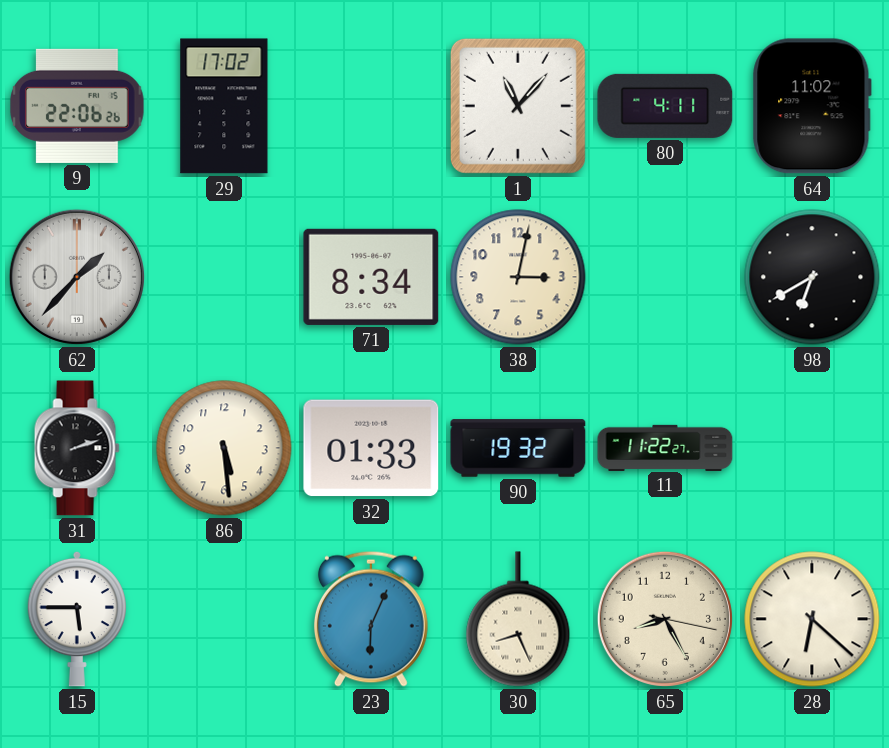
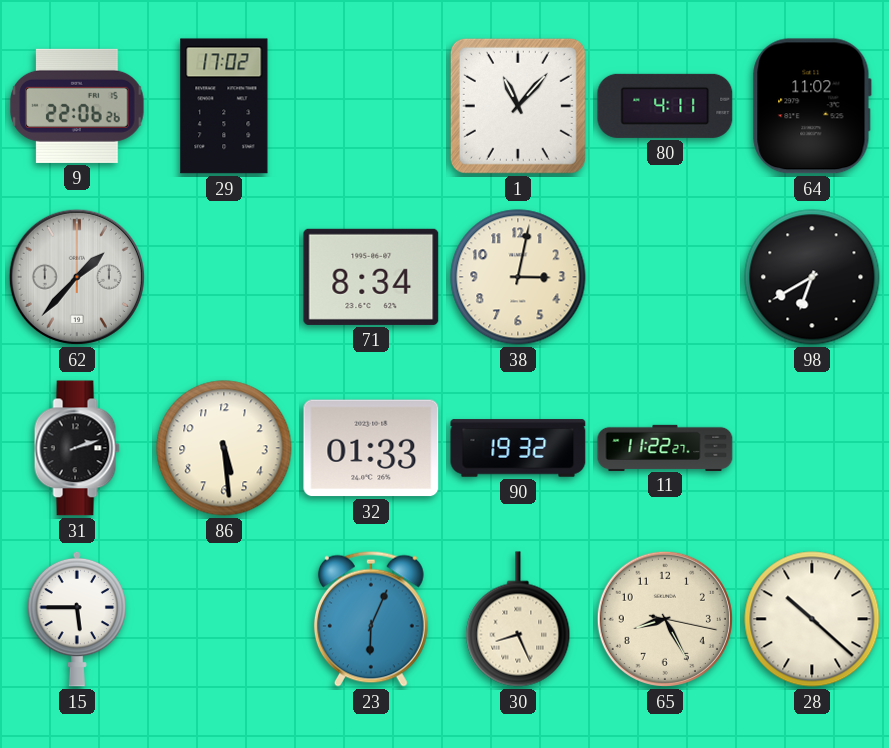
28: 6:22 -> 10:22
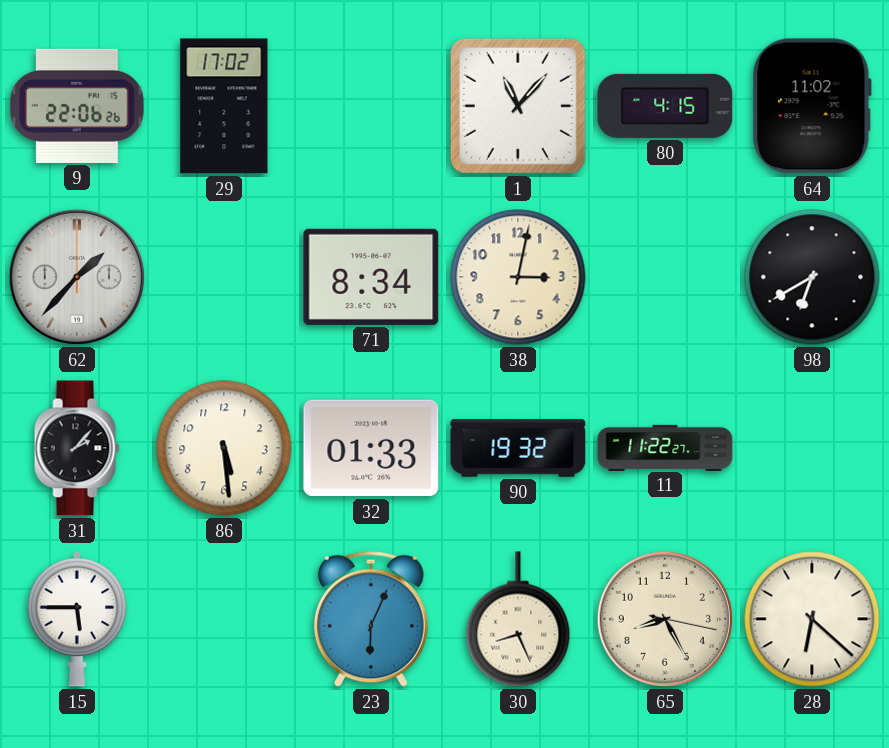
80: 4:11 -> 4:15
31: 2:12 -> 2:07
28: 10:22 -> 6:22
